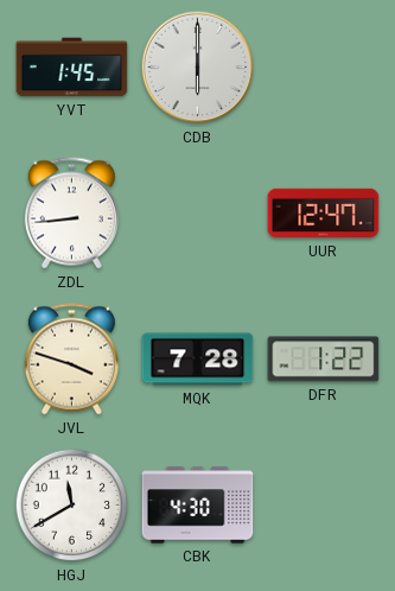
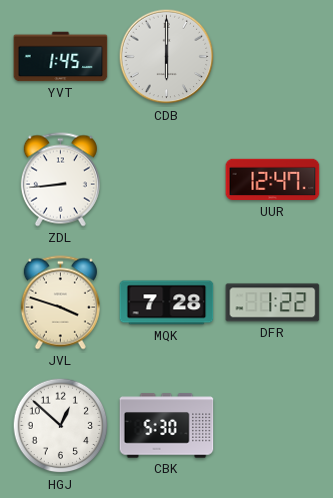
HGJ: 11:40 -> 12:52
CBK: 4:30 -> 5:30
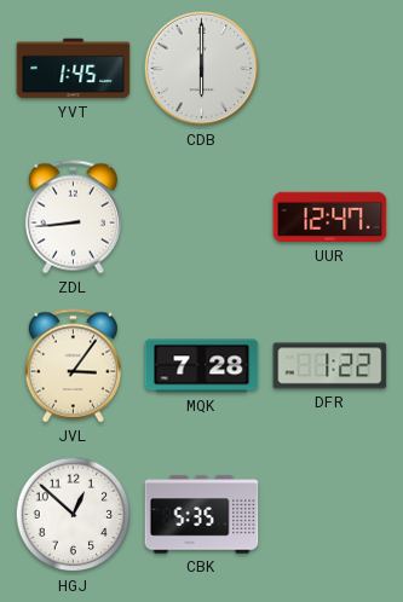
JVL: 3:48 -> 3:06
CBK: 5:30 -> 5:35
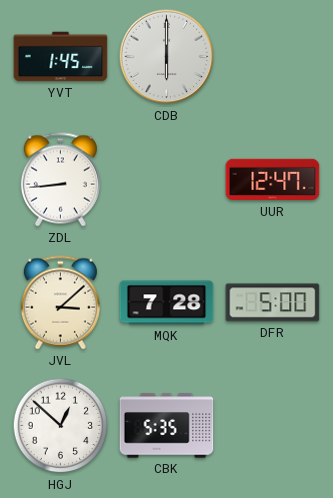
JVL: 3:06 -> 3:08
DFR: 1:22 -> 5:00
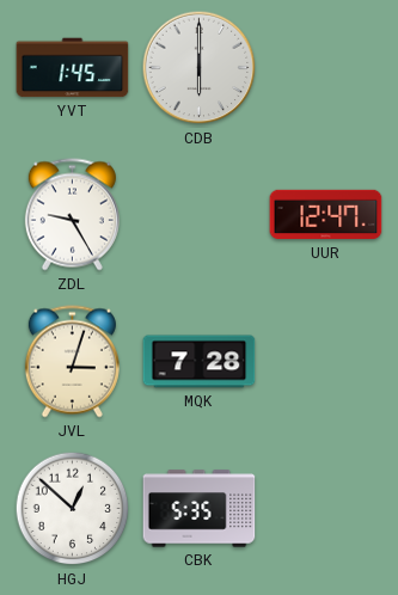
ZDL: 8:44 -> 9:25
JVL: 3:08 -> 3:03
DFR: 5:00 -> none
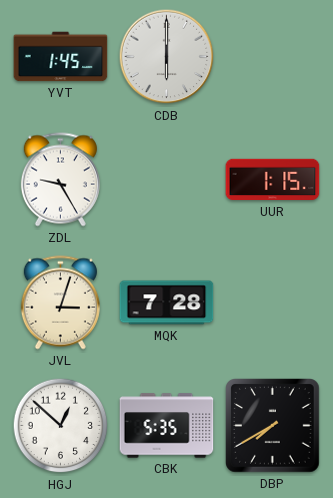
UUR: 12:47 -> 1:15
DBP: none -> 7:40
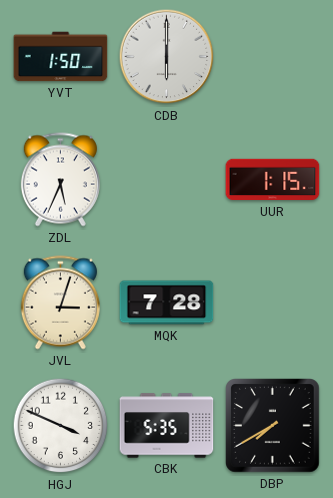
YVT: 1:45 -> 1:50
ZDL: 9:25 -> 5:34
HGJ: 12:52 -> 3:49
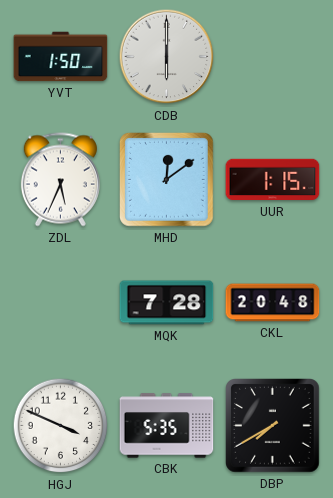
MHD: none -> 12:09
JVL: 3:03 -> none
CKL: none -> 20:48
